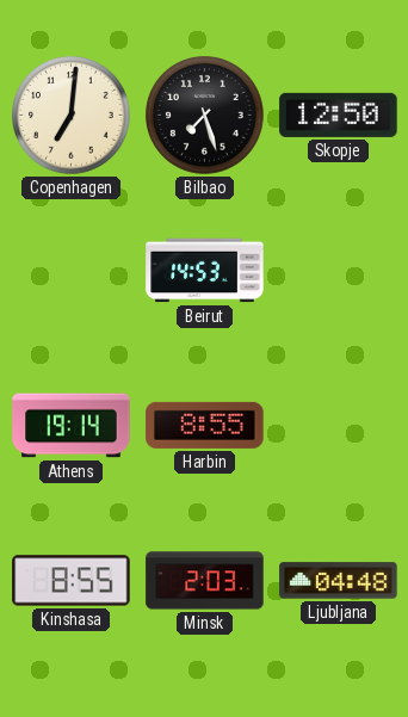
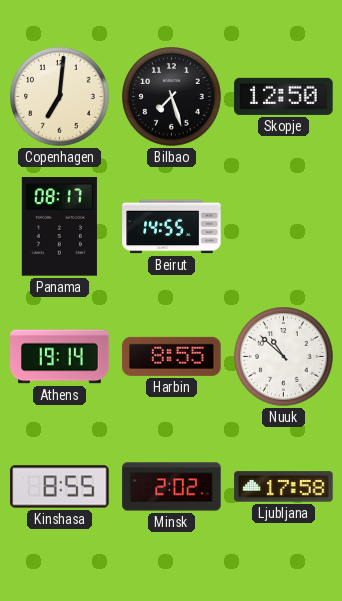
Panama: none -> 08:17
Beirut: 14:53 -> 14:55
Nuuk: none -> 10:52
Minsk: 2:03 -> 2:02
Ljubljana: 04:48 -> 17:58
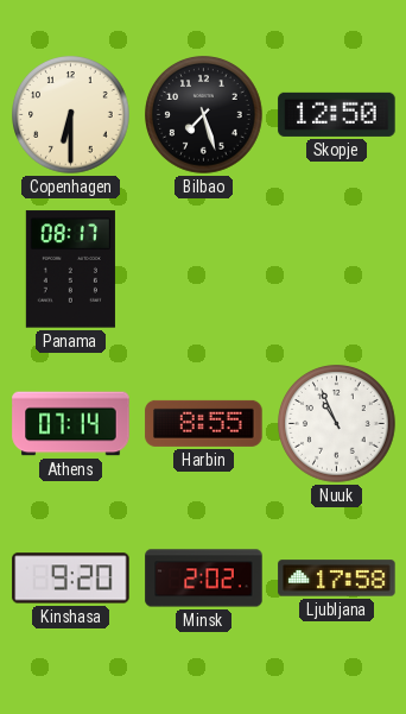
Copenhagen: 7:01 -> 6:30
Beirut: 14:55 -> none
Athens: 19:14 -> 07:14
Nuuk: 10:52 -> 10:56
Kinshasa: 8:55 -> 9:20
